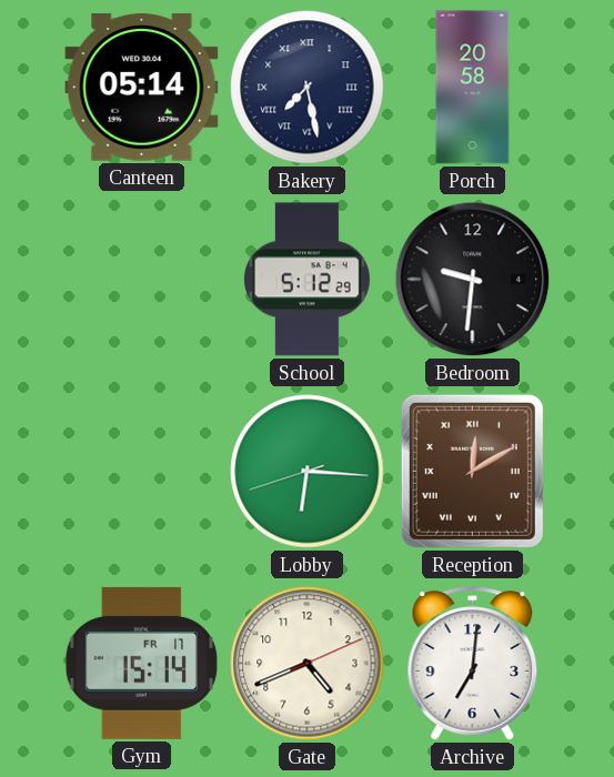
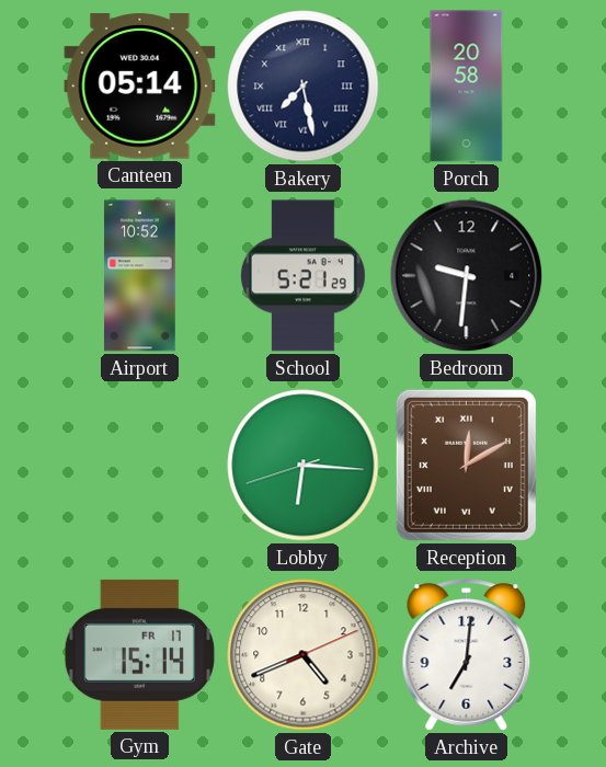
Airport: none -> 10:52
School: 5:12 -> 5:21
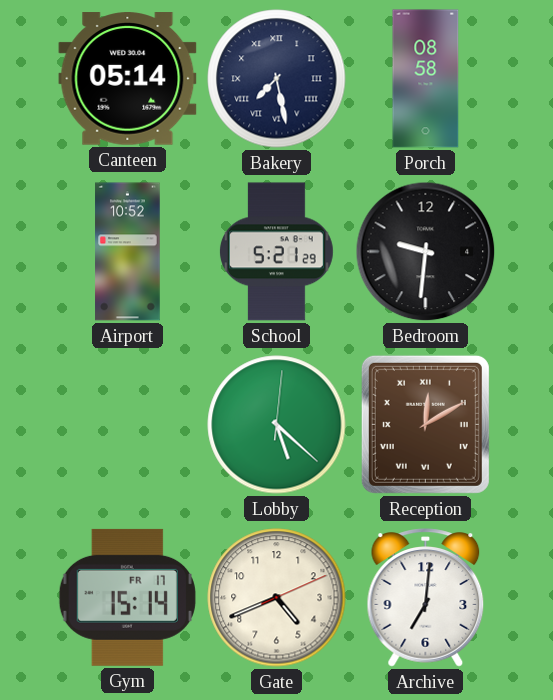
Porch: 20:58 -> 08:58
Lobby: 6:15 -> 5:22
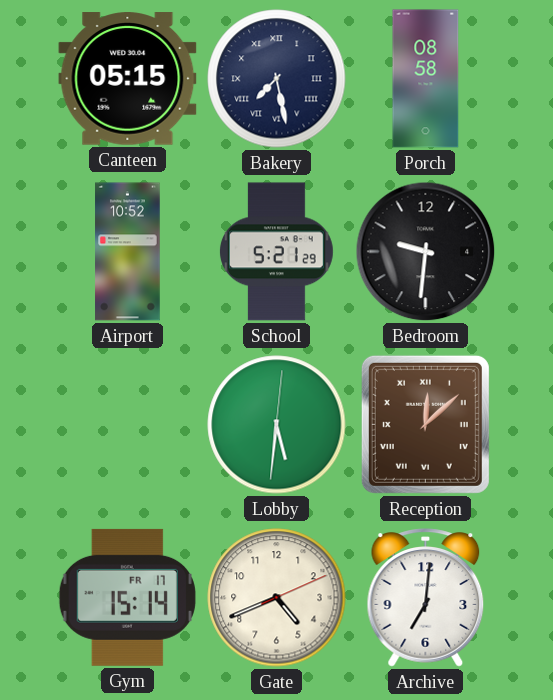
Canteen: 05:14 -> 05:15
Lobby: 5:22 -> 5:31
Reception: 12:10 -> 12:08
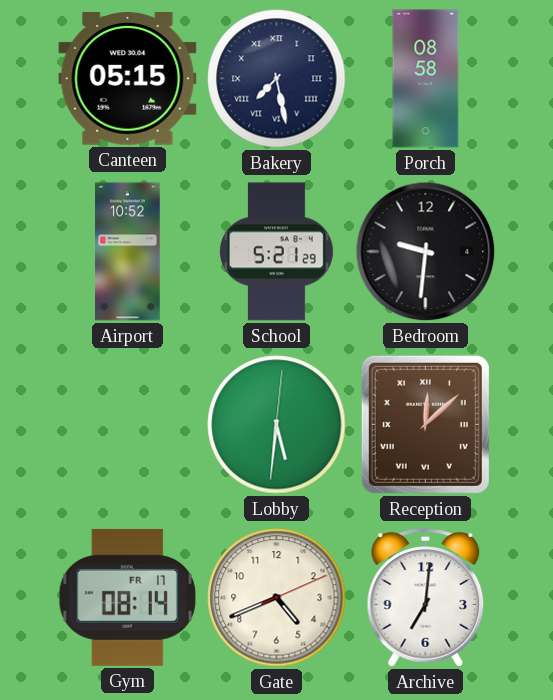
Gym: 15:14 -> 08:14
